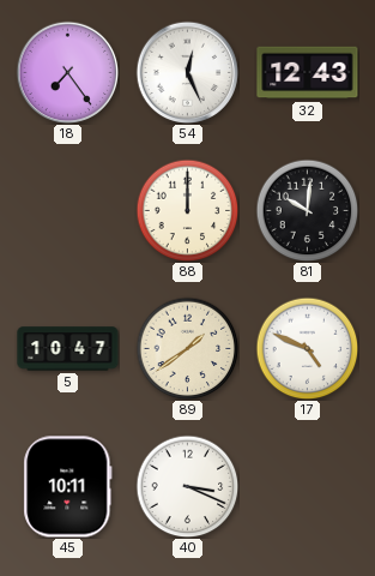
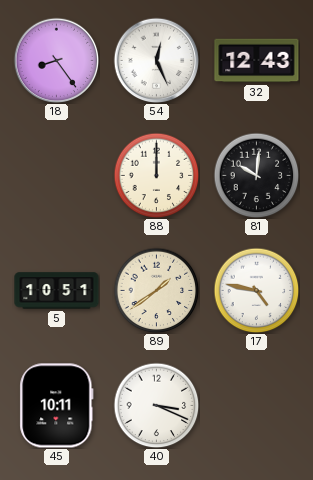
18: 7:24 -> 8:24
5: 10:47 -> 10:51
17: 4:49 -> 4:47
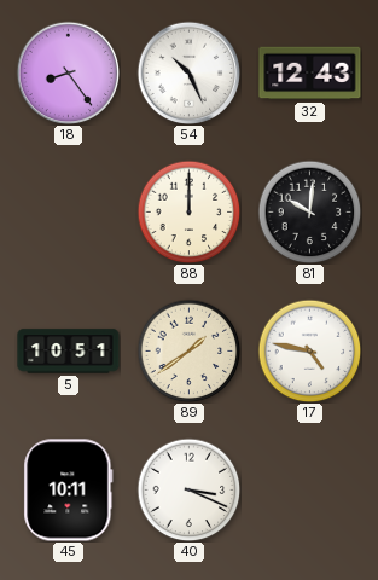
54: 12:26 -> 10:26
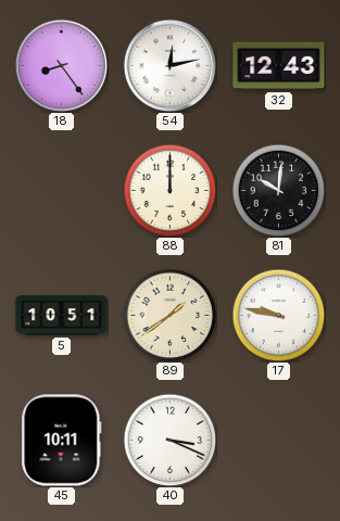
54: 10:26 -> 12:13
17: 4:47 -> 9:47
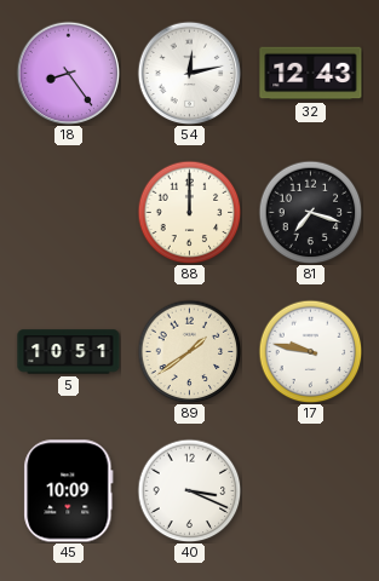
81: 10:01 -> 7:18
45: 10:11 -> 10:09
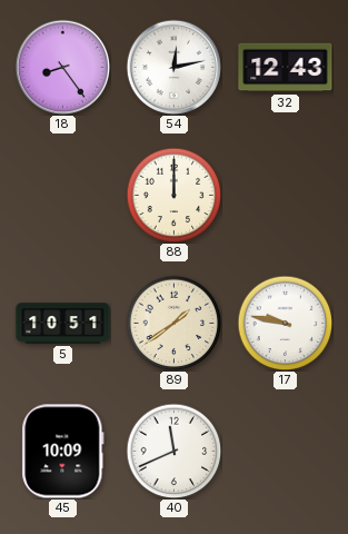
81: 7:18 -> none
40: 3:19 -> 11:41
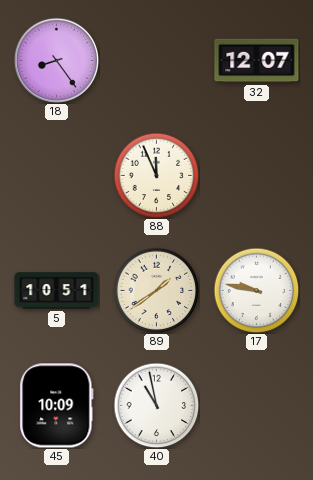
54: 12:13 -> none
32: 12:43 -> 12:07
88: 12:00 -> 11:56
40: 11:41 -> 10:58
